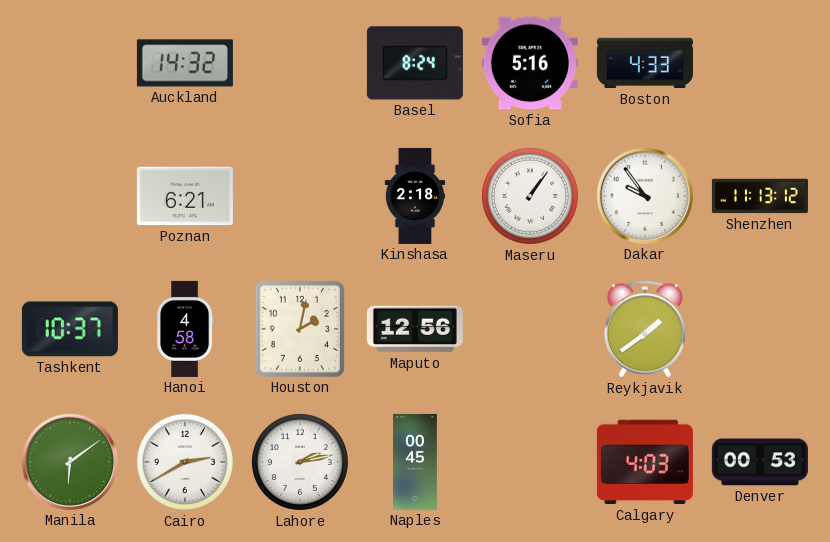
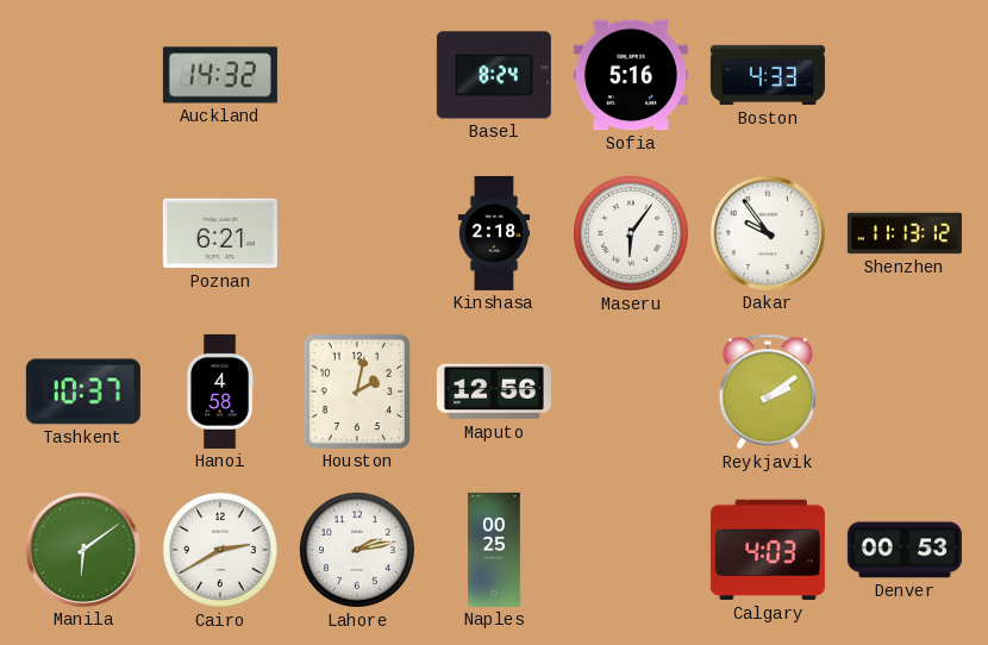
Maseru: 1:06 -> 6:06
Reykjavik: 1:39 -> 2:09
Naples: 00:45 -> 00:25
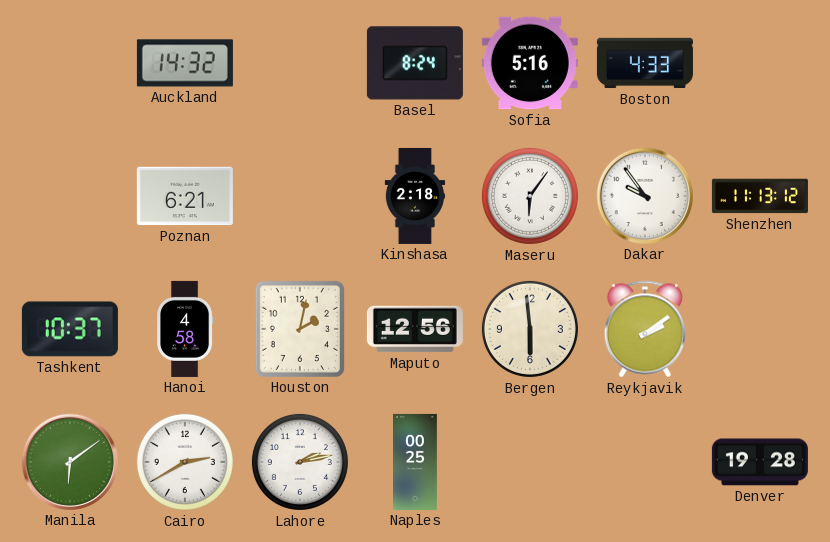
Bergen: none -> 5:59
Calgary: 4:03 -> none
Denver: 00:53 -> 19:28
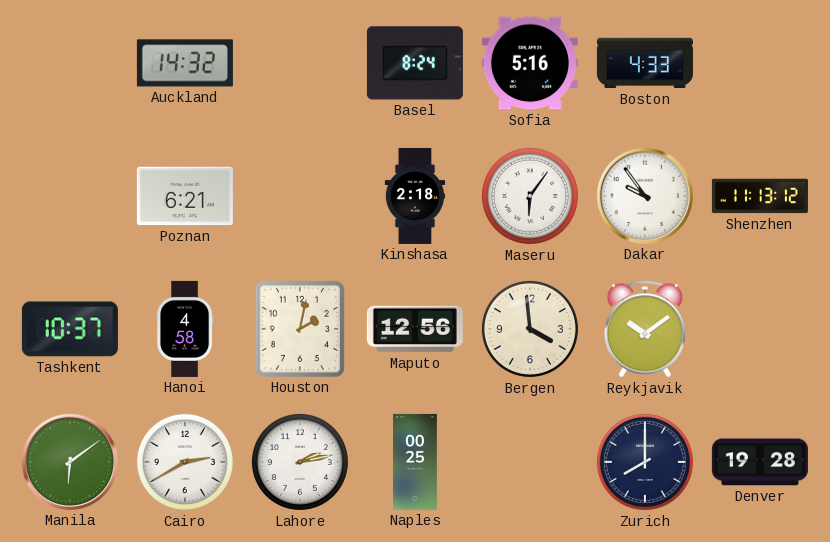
Bergen: 5:59 -> 3:59
Reykjavik: 2:09 -> 10:09
Zurich: none -> 8:00
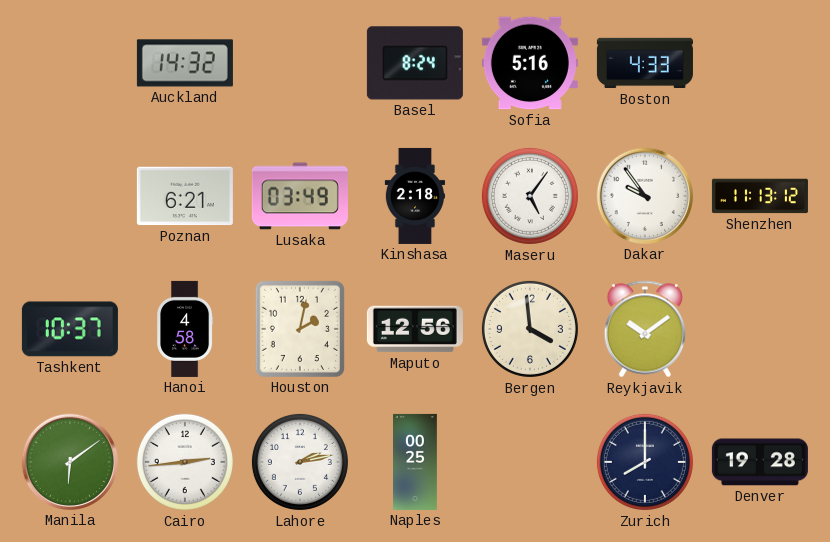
Lusaka: none -> 03:49
Maseru: 6:06 -> 5:06
Cairo: 2:40 -> 2:44
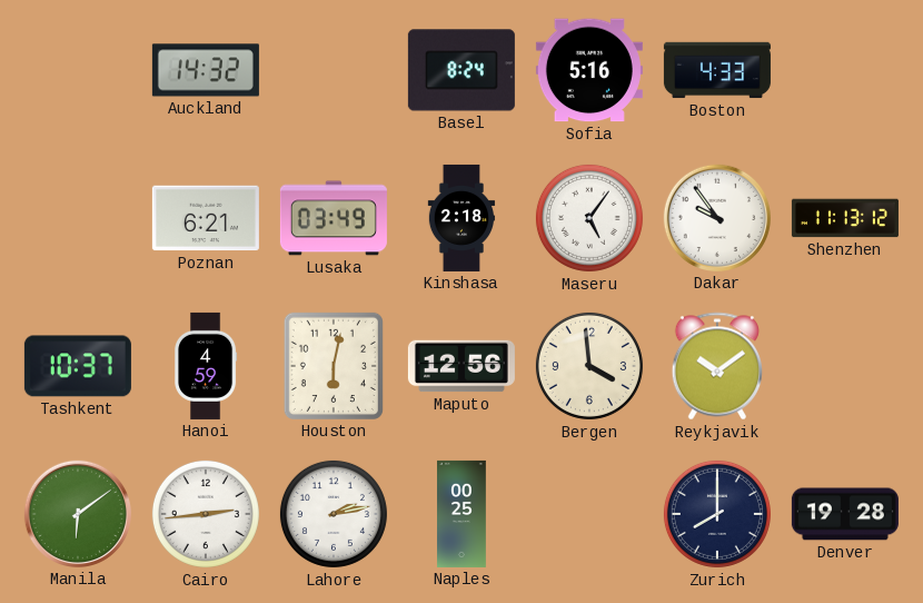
Hanoi: 4:58 -> 4:59
Houston: 2:02 -> 6:02
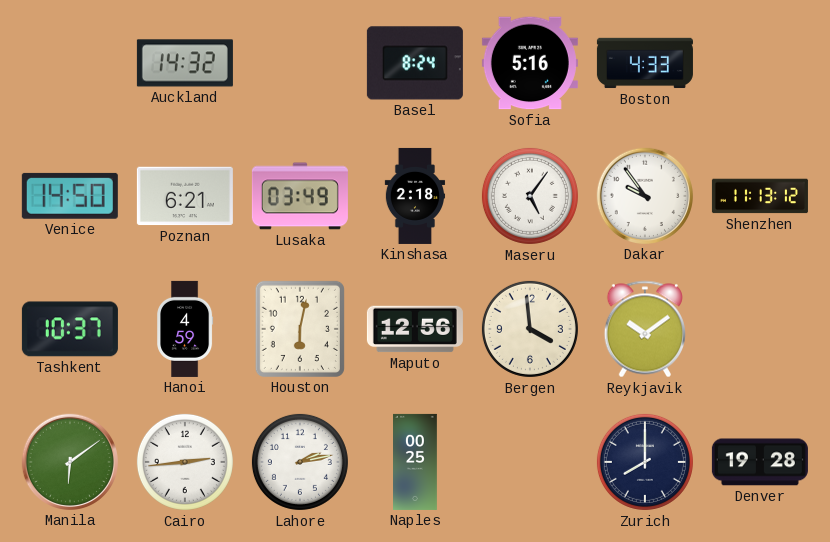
Venice: none -> 14:50
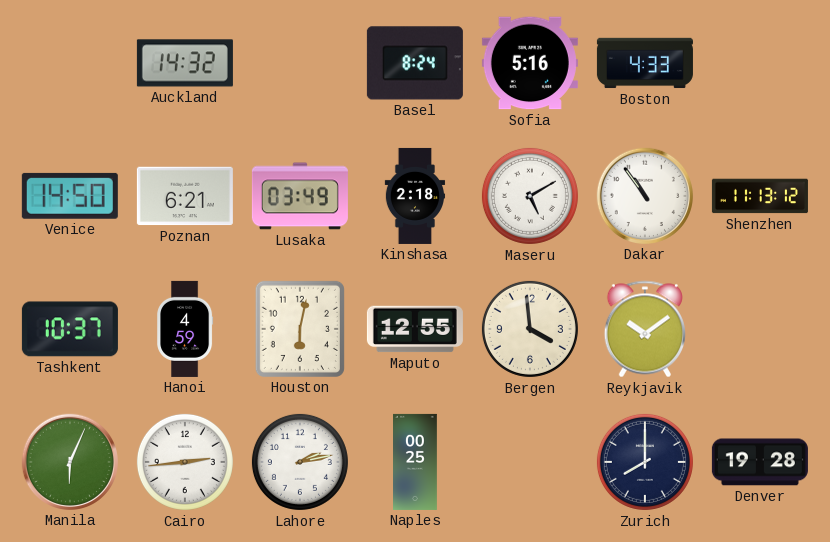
Maseru: 5:06 -> 5:10
Dakar: 9:54 -> 10:54
Maputo: 12:56 -> 12:55
Manila: 6:09 -> 6:04
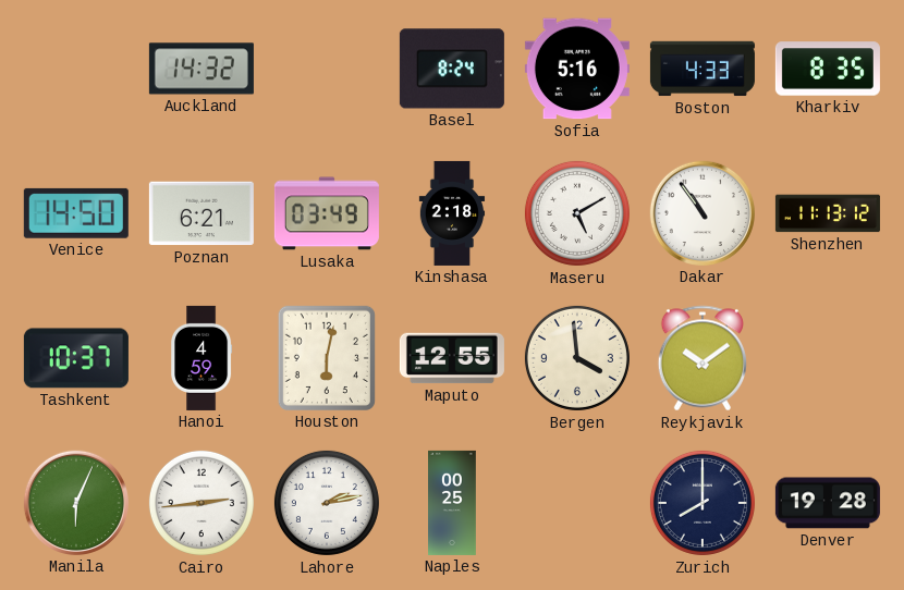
Kharkiv: none -> 8:35
